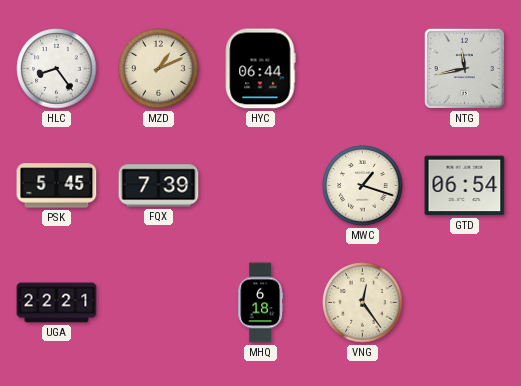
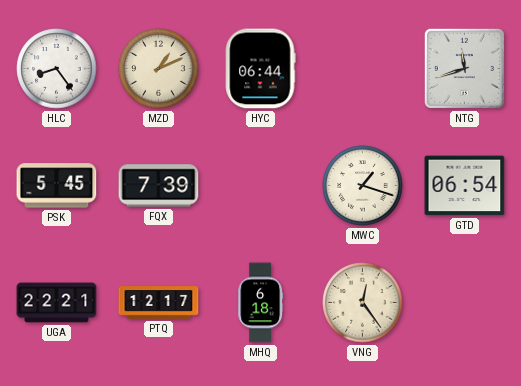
NTG: 11:43 -> 11:42
PTQ: none -> 12:17
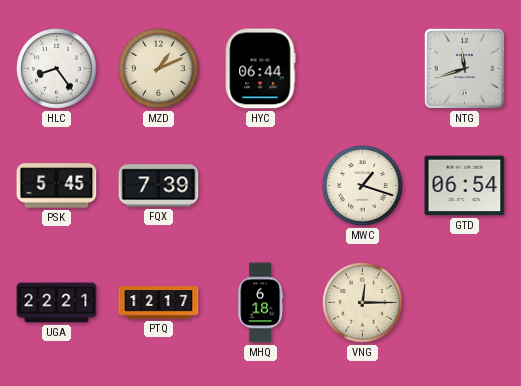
VNG: 12:24 -> 12:15
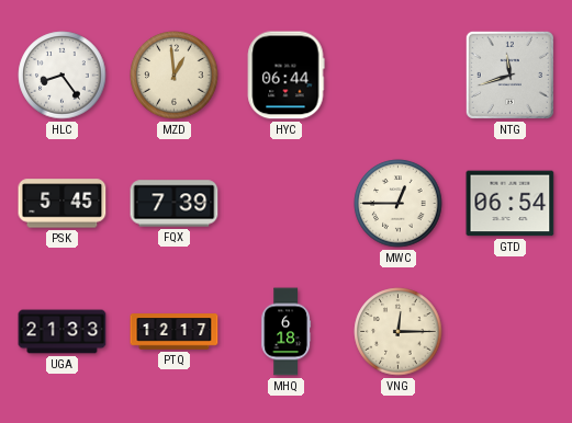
MZD: 1:11 -> 12:59
MWC: 1:18 -> 12:45
UGA: 22:21 -> 21:33
